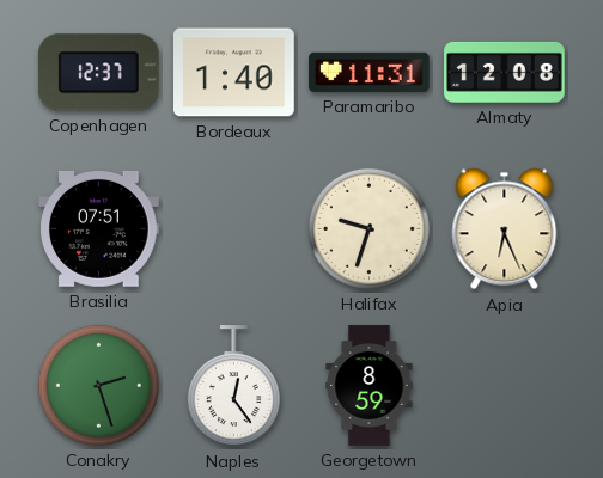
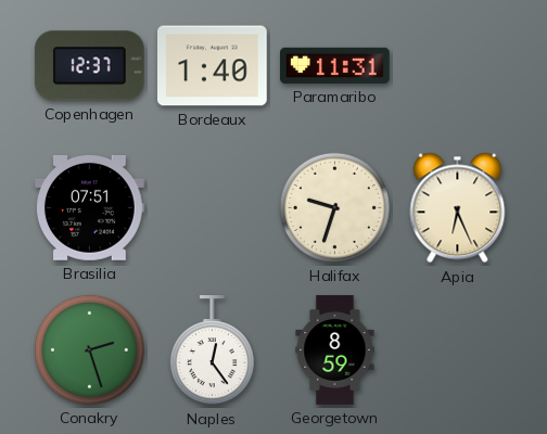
Almaty: 12:08 -> none
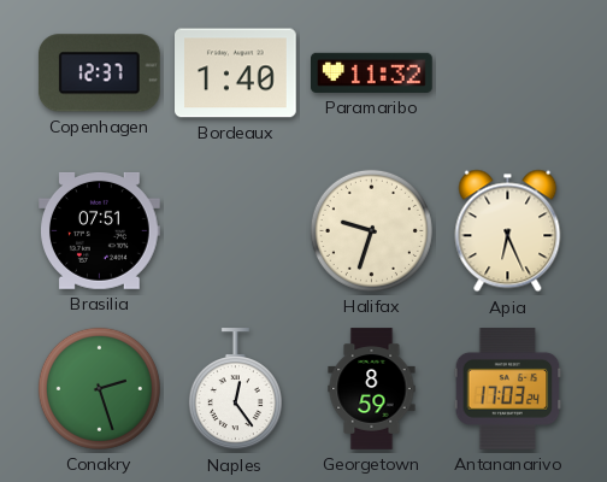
Paramaribo: 11:31 -> 11:32
Antananarivo: none -> 17:03
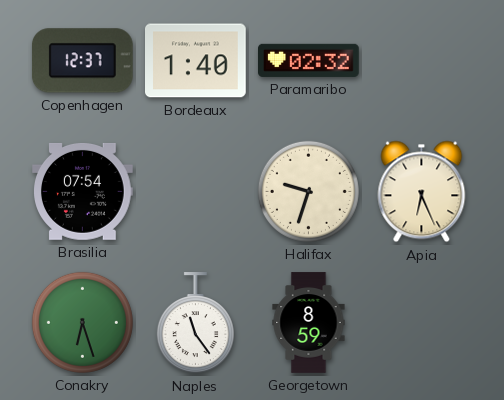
Paramaribo: 11:32 -> 02:32
Brasilia: 07:51 -> 07:54
Conakry: 2:27 -> 6:27
Naples: 12:24 -> 11:24
Antananarivo: 17:03 -> none
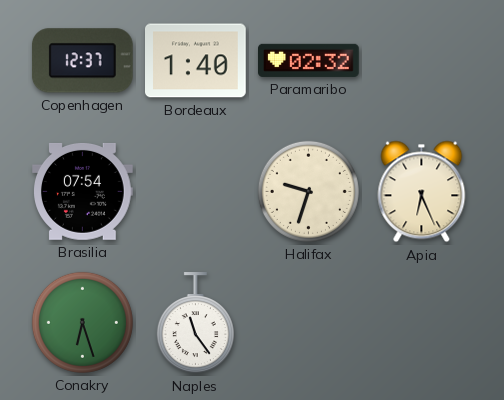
Georgetown: 8:59 -> none
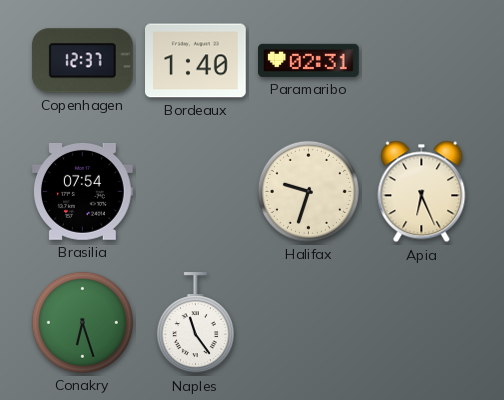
Paramaribo: 02:32 -> 02:31
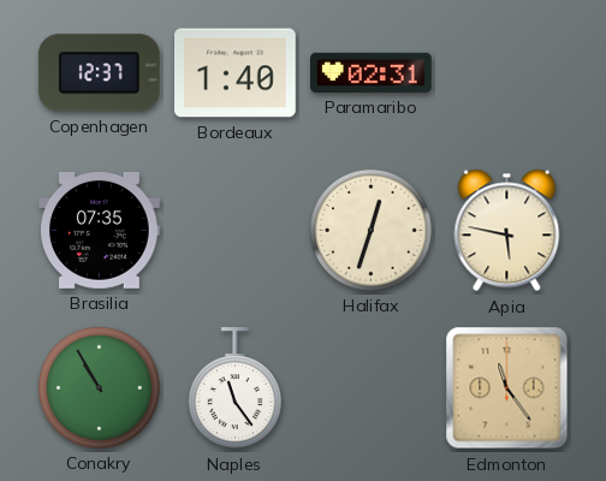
Brasilia: 07:54 -> 07:35
Halifax: 9:33 -> 12:33
Apia: 6:26 -> 5:47
Conakry: 6:27 -> 10:55
Edmonton: none -> 11:24
